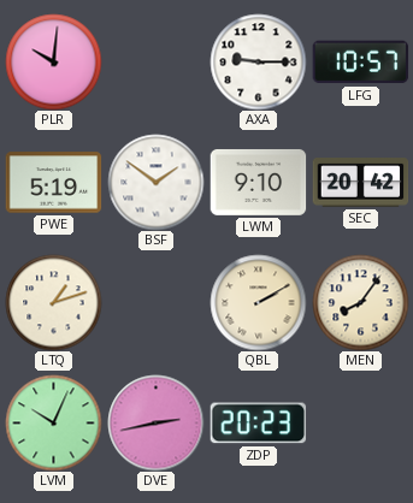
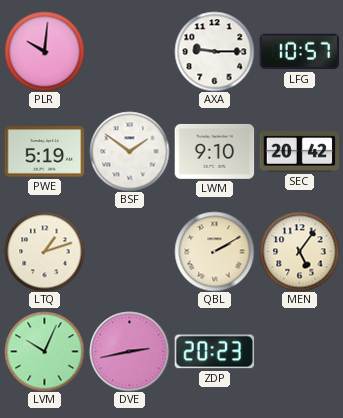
MEN: 8:06 -> 5:06
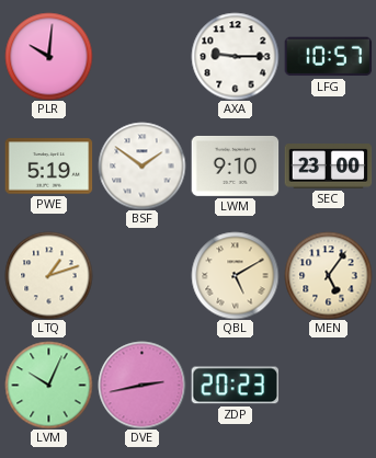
SEC: 20:42 -> 23:00
QBL: 2:10 -> 5:10
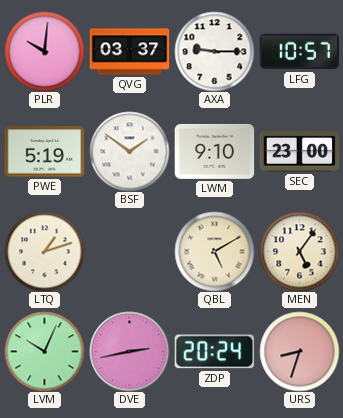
QVG: none -> 03:37
ZDP: 20:23 -> 20:24
URS: none -> 8:33
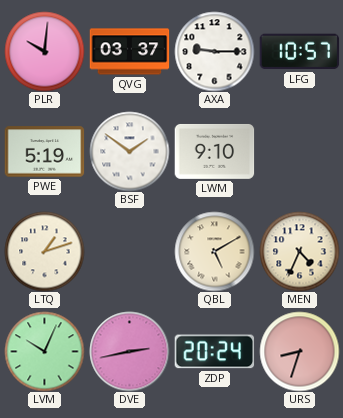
SEC: 23:00 -> none
MEN: 5:06 -> 4:34
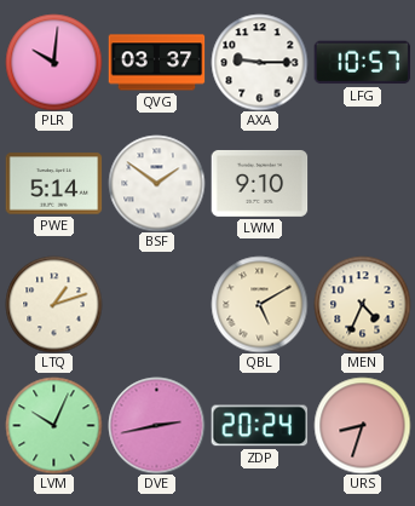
PWE: 5:19 -> 5:14
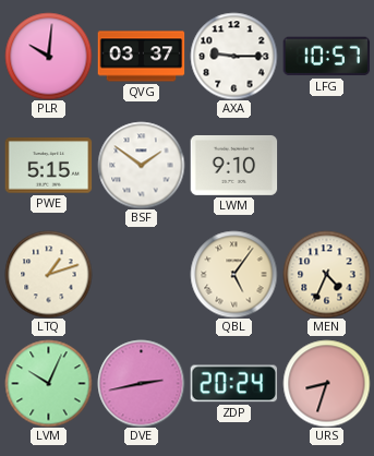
PWE: 5:14 -> 5:15
QBL: 5:10 -> 5:06
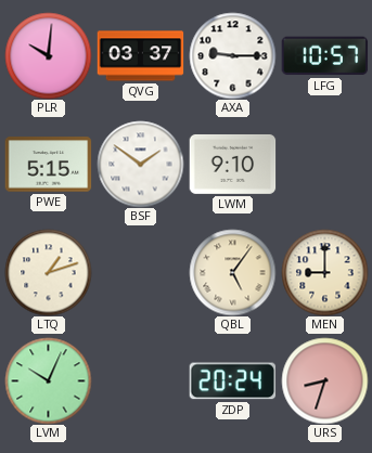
MEN: 4:34 -> 9:00
DVE: 2:43 -> none
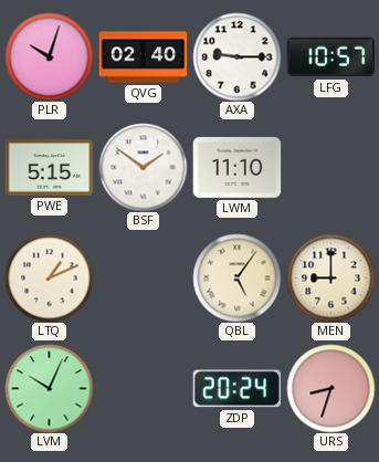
PLR: 10:01 -> 10:03
QVG: 03:37 -> 02:40
LWM: 9:10 -> 11:10
LTQ: 1:12 -> 1:11
